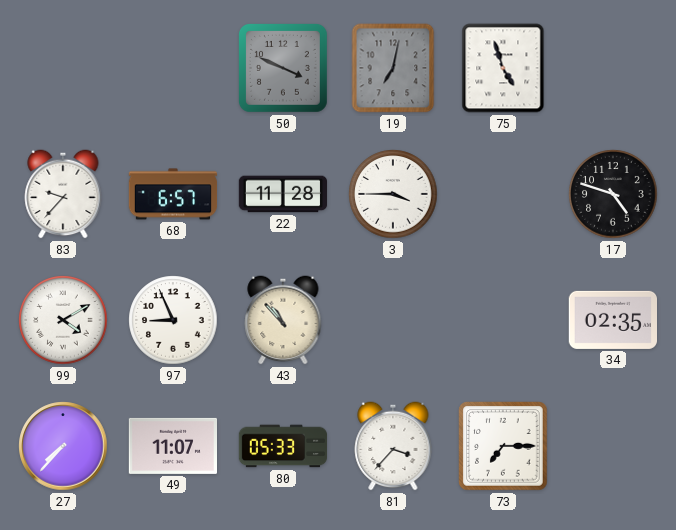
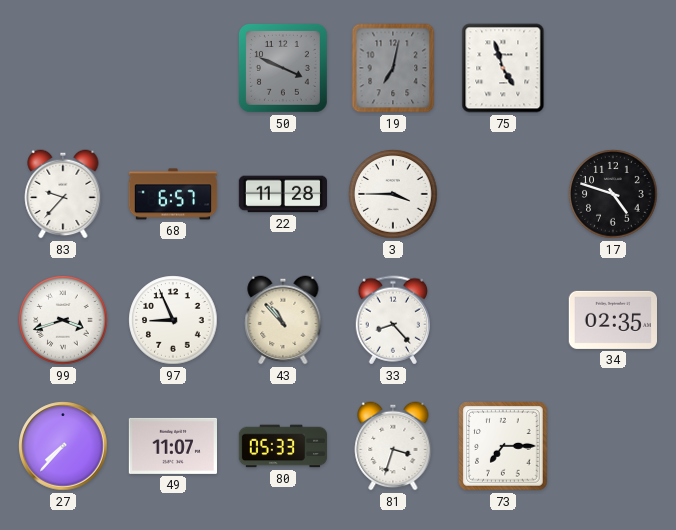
99: 4:10 -> 3:42
33: none -> 8:23
81: 3:37 -> 3:33
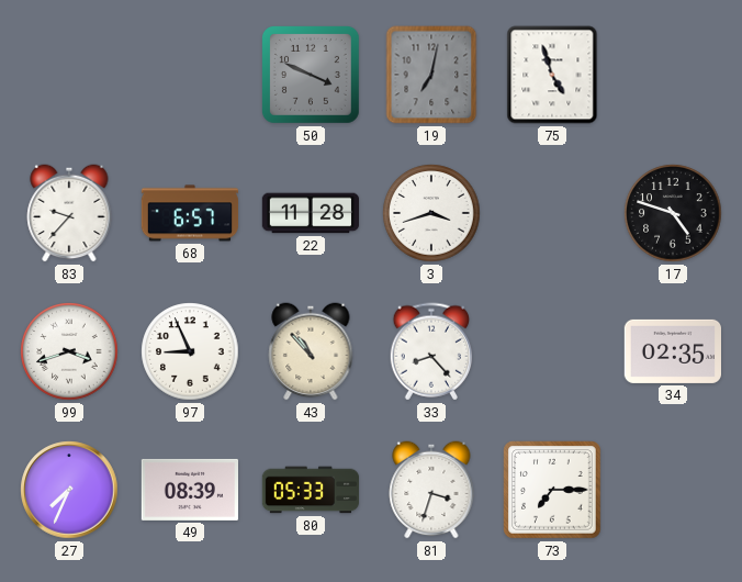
3: 3:45 -> 3:42
27: 7:37 -> 7:34
49: 11:07 -> 08:39
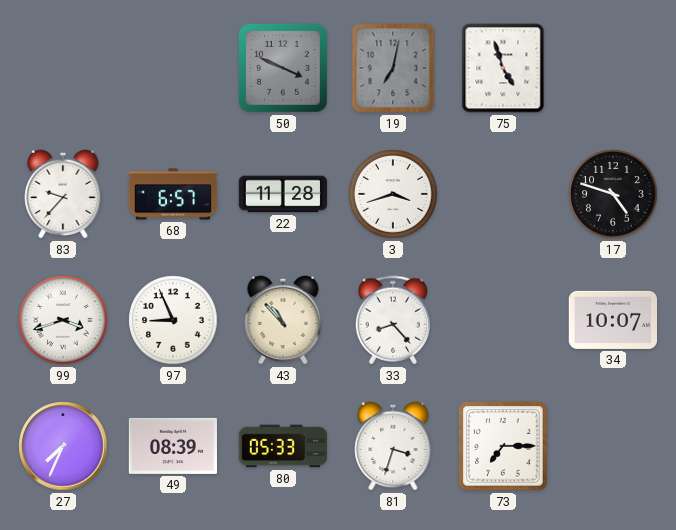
34: 02:35 -> 10:07
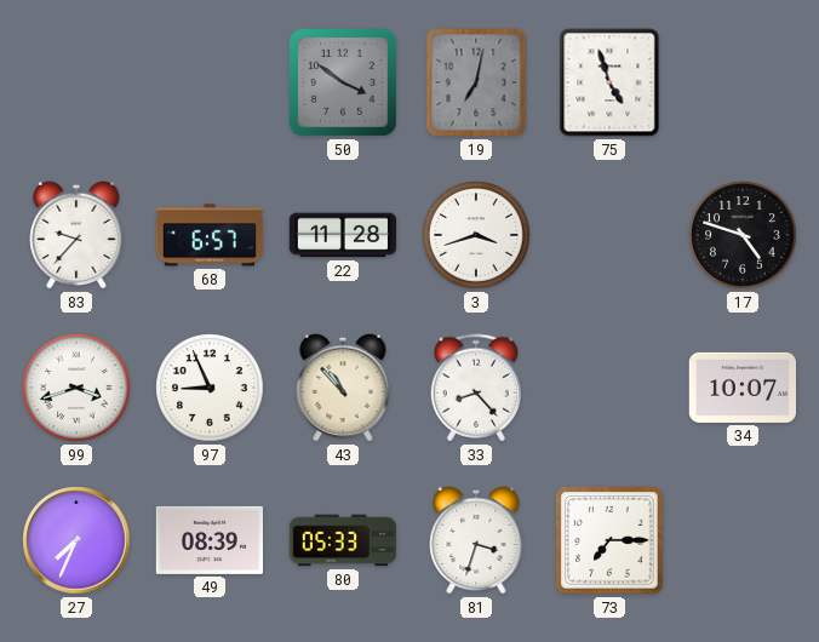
50: 3:49 -> 3:51
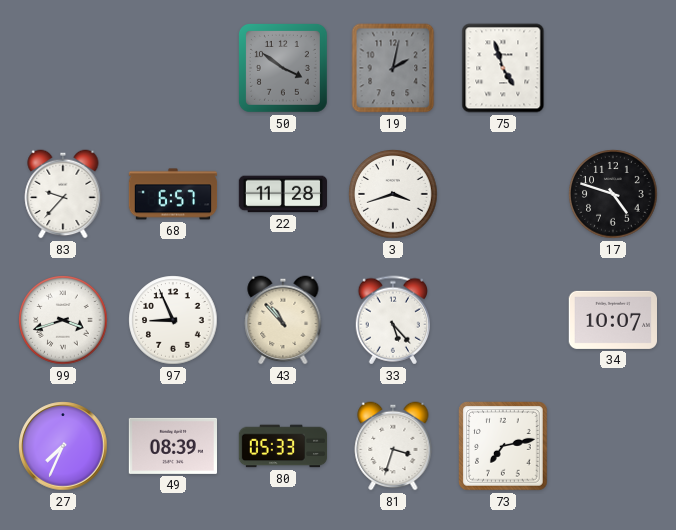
19: 7:02 -> 2:02
33: 8:23 -> 5:23
73: 7:15 -> 7:13
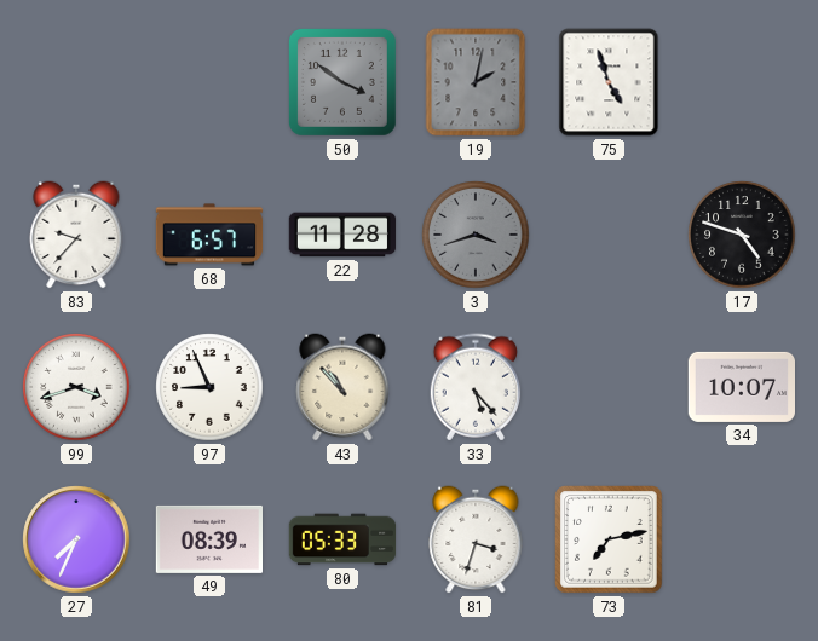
3 dial: white -> grey
